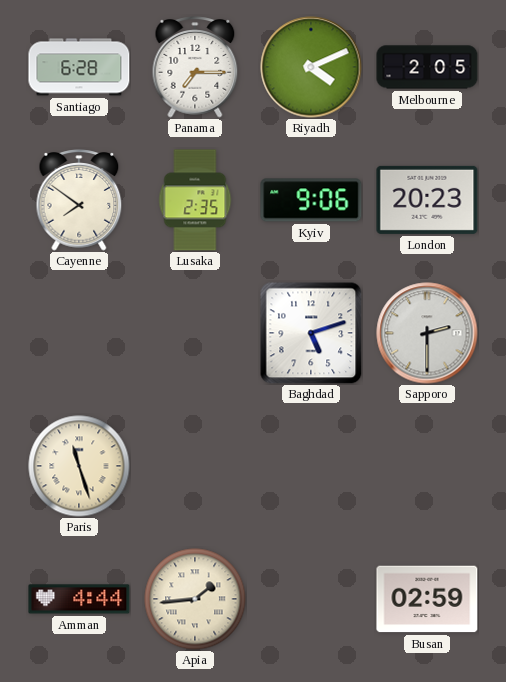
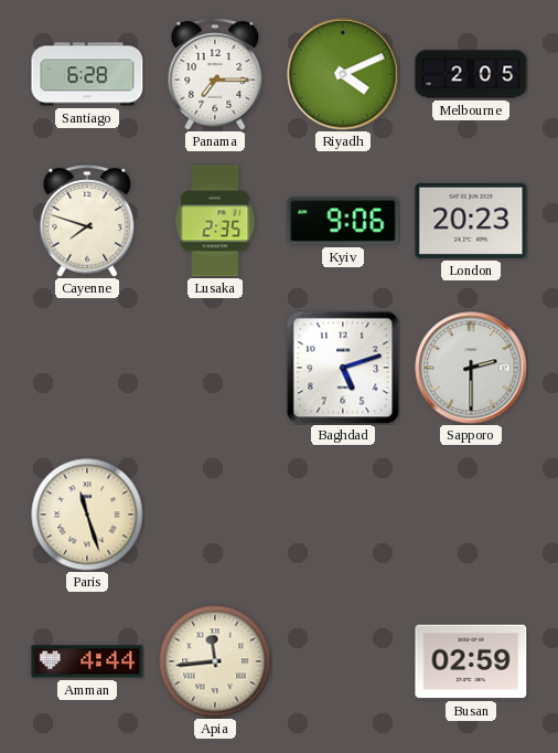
Cayenne: 7:51 -> 7:48
Apia: 1:44 -> 11:44
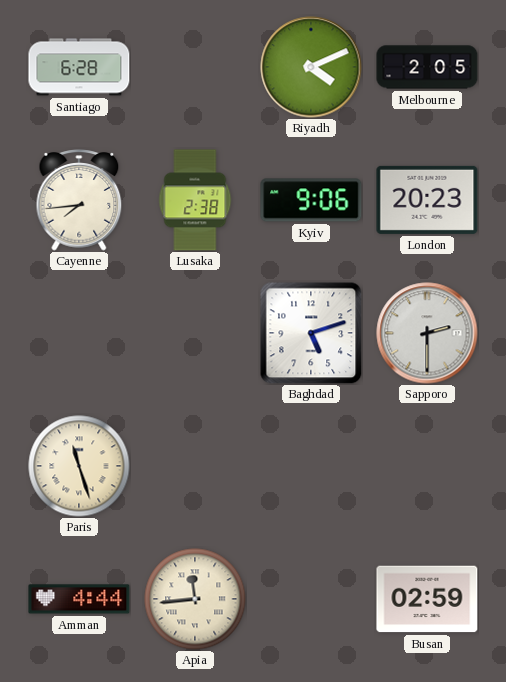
Panama: 7:15 -> none
Cayenne: 7:48 -> 7:44
Lusaka: 2:35 -> 2:38
